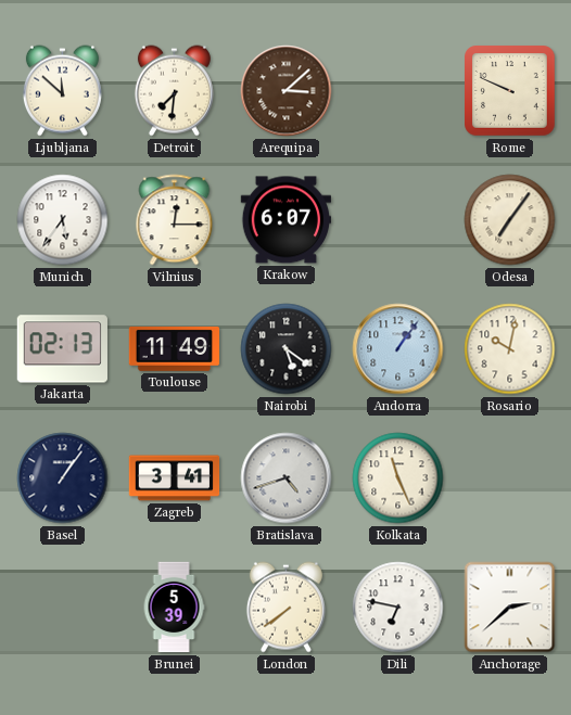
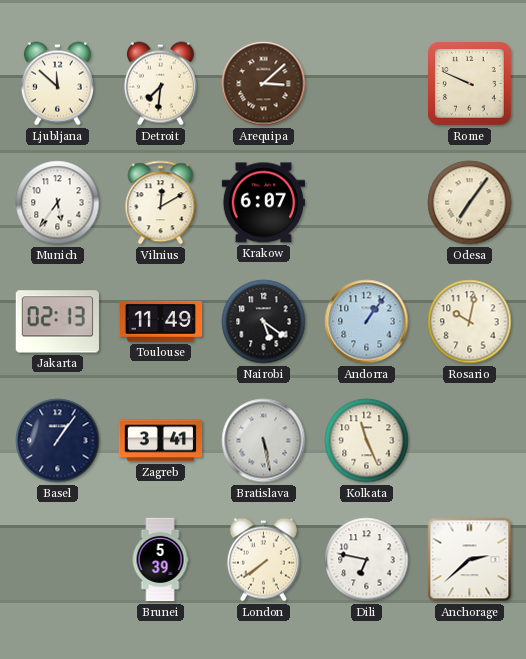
Vilnius: 12:15 -> 12:10
Bratislava: 4:42 -> 5:28
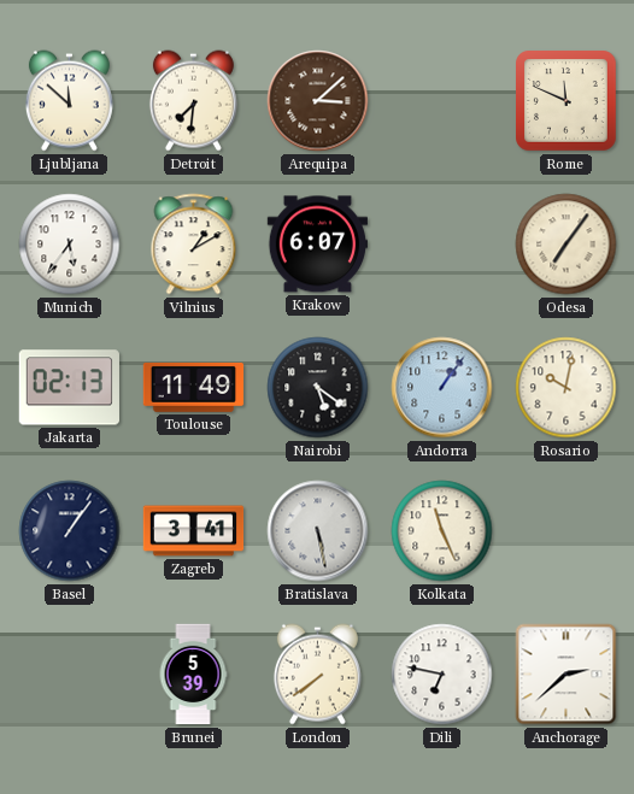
Rome: 9:49 -> 11:49
Vilnius: 12:10 -> 1:10
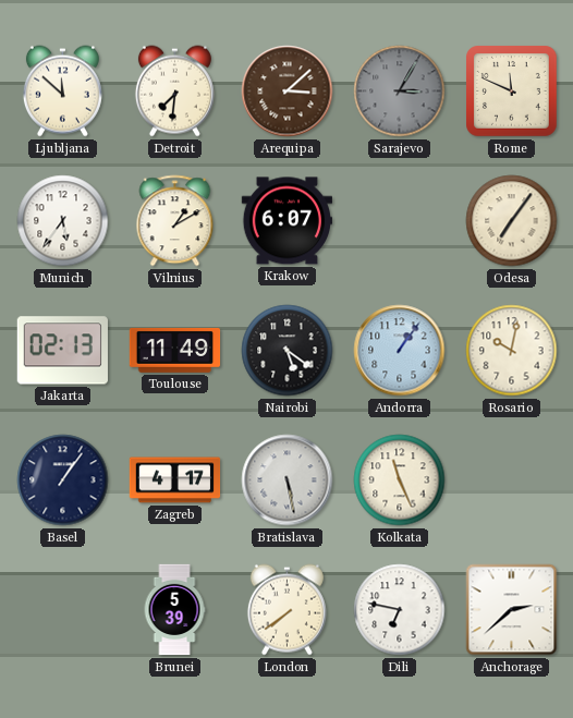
Sarajevo: none -> 3:05
Zagreb: 3:41 -> 4:17
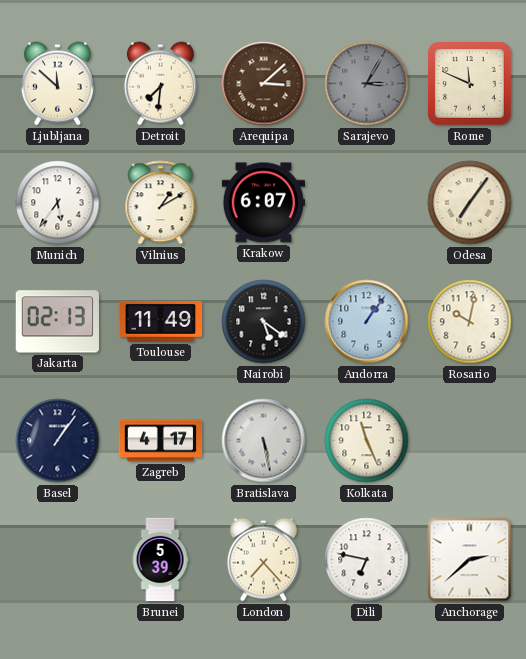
London: 7:39 -> 7:23
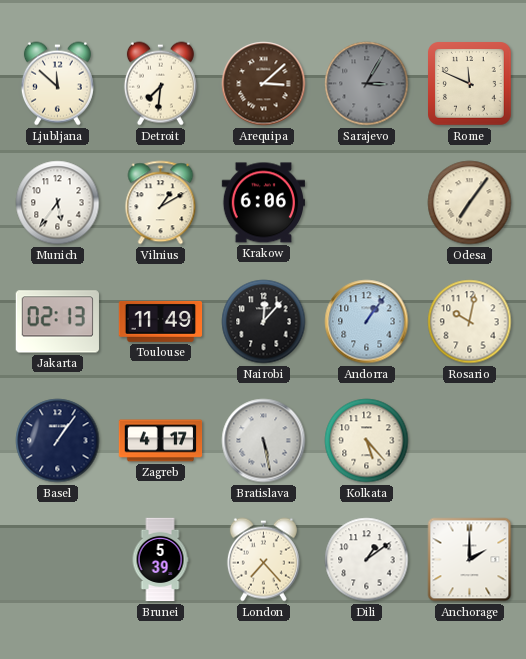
Krakow: 6:07 -> 6:06
Nairobi: 5:21 -> 12:07
Kolkata: 11:26 -> 5:23
Dili: 6:47 -> 1:09
Anchorage: 2:38 -> 2:00
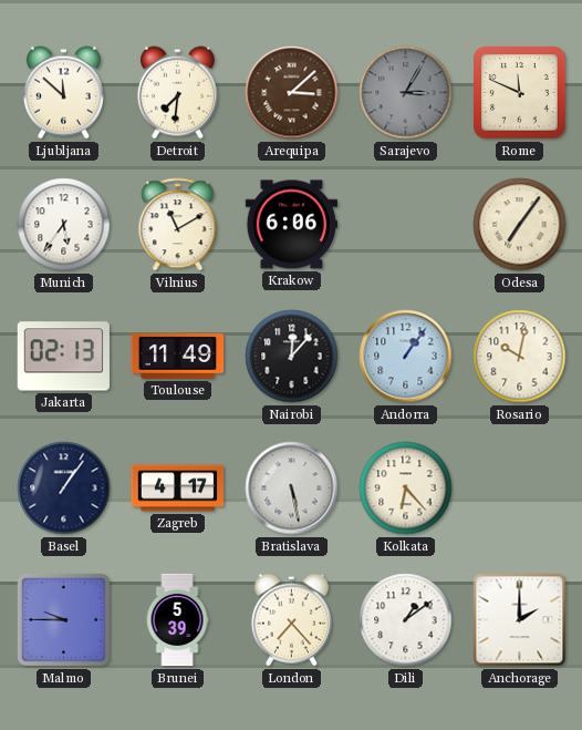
Vilnius: 1:10 -> 11:10
Kolkata: 5:23 -> 6:23
Malmo: none -> 9:45
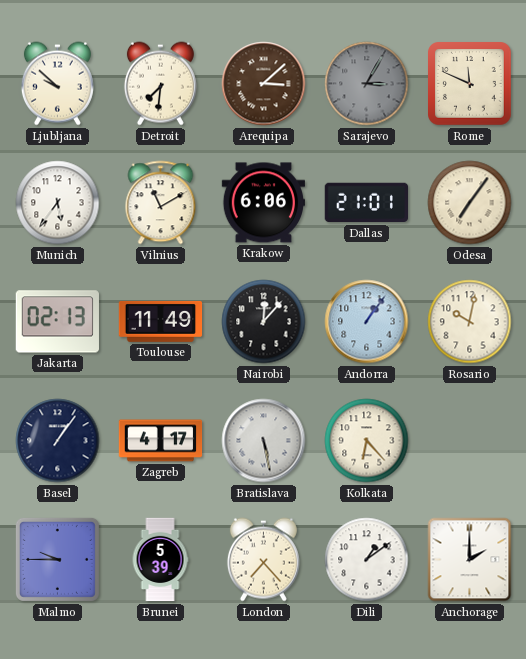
Ljubljana: 11:52 -> 9:52
Dallas: none -> 21:01
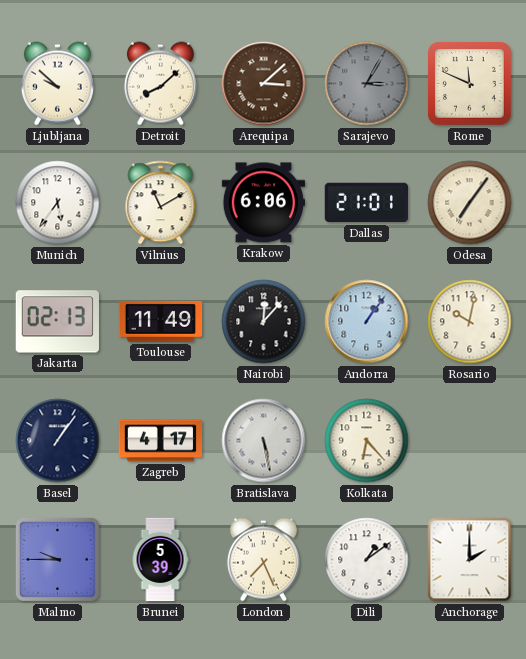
Detroit: 7:31 -> 8:08
London: 7:23 -> 7:26
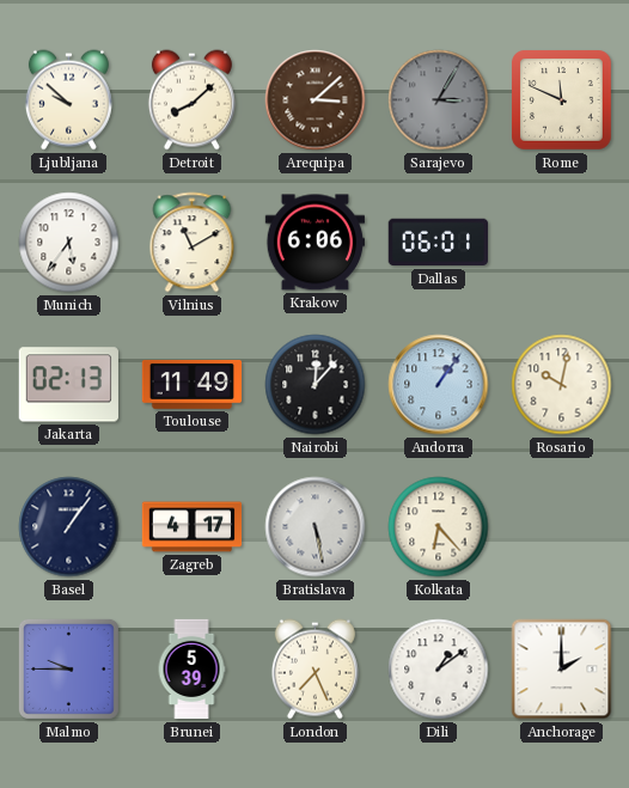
Dallas: 21:01 -> 06:01
Odesa: 7:06 -> none
